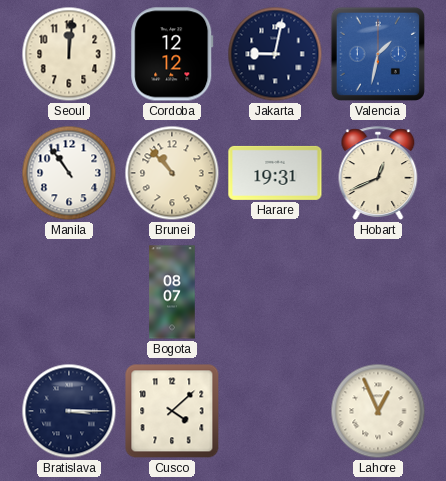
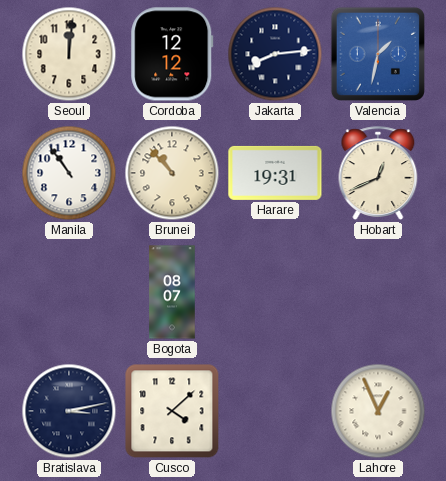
Jakarta: 9:02 -> 8:14
Bratislava: 3:15 -> 3:13
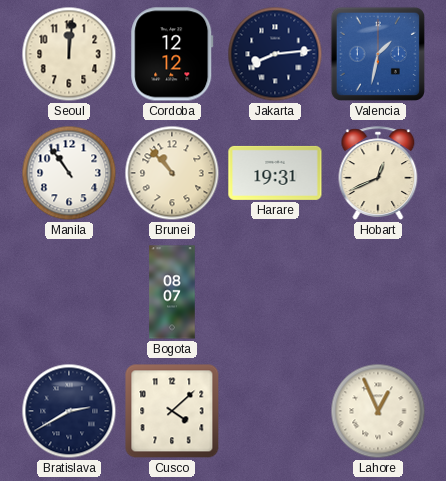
Bratislava: 3:13 -> 2:40
